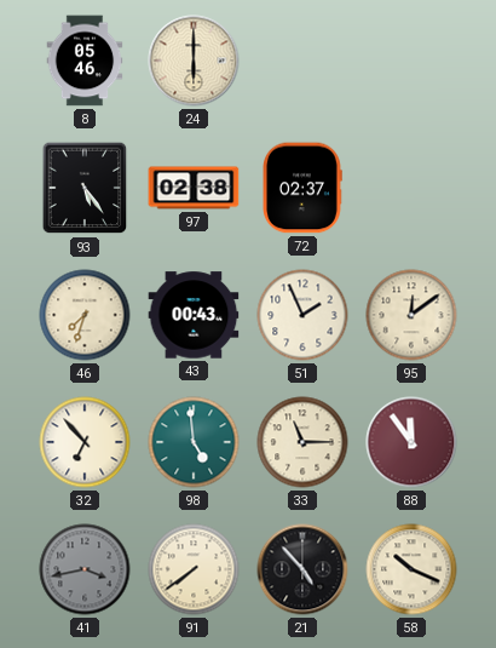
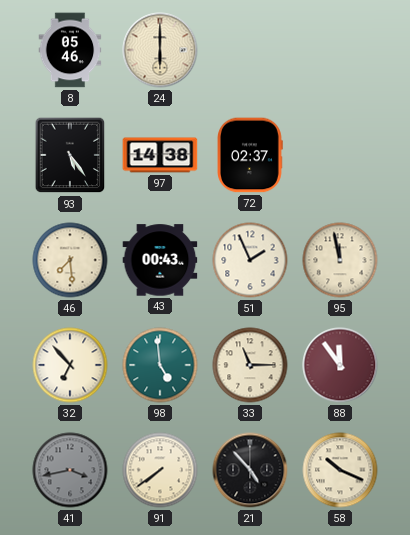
97: 02:38 -> 14:38
46: 7:33 -> 7:29
95: 12:09 -> 11:58
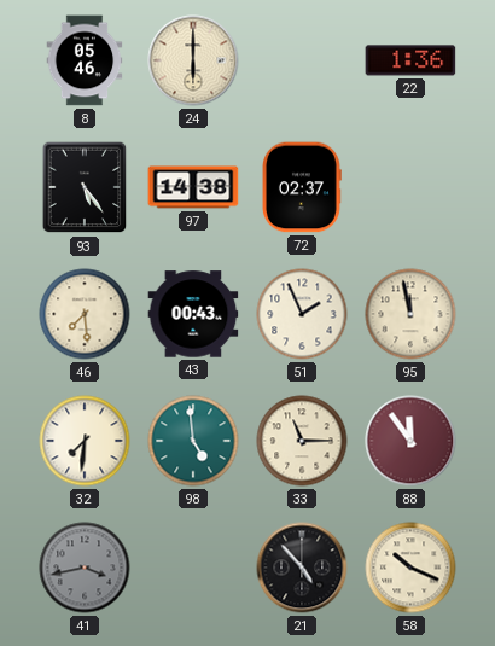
22: none -> 1:36
32: 6:53 -> 7:31
91: 7:39 -> none
